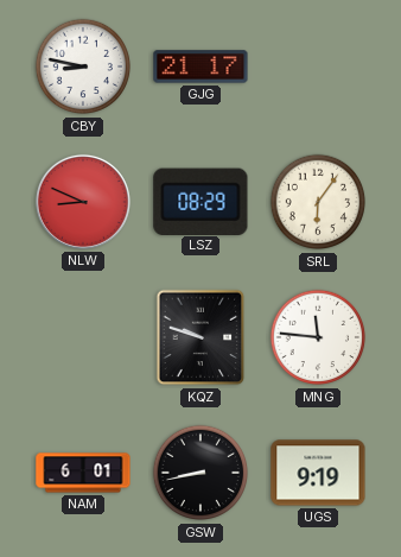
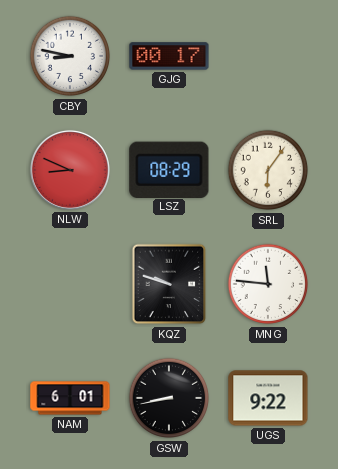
GJG: 21:17 -> 00:17
UGS: 9:19 -> 9:22
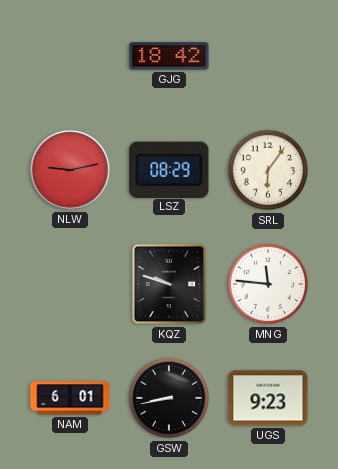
CBY: 8:47 -> none
GJG: 00:17 -> 18:42
NLW: 8:49 -> 9:13
UGS: 9:22 -> 9:23
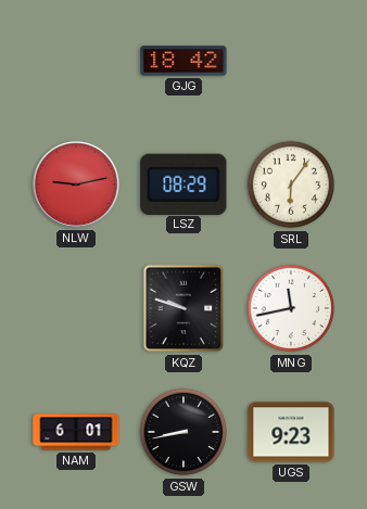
MNG: 11:46 -> 11:43
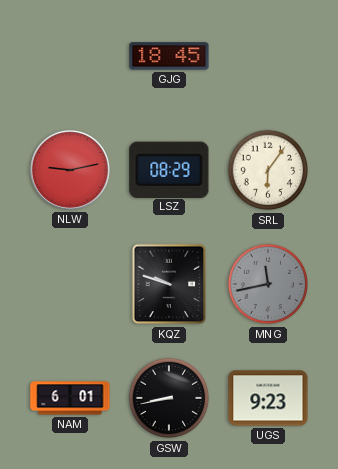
GJG: 18:42 -> 18:45
MNG dial: white -> grey
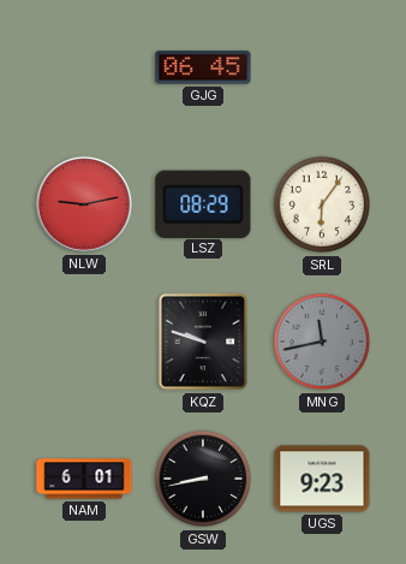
GJG: 18:45 -> 06:45
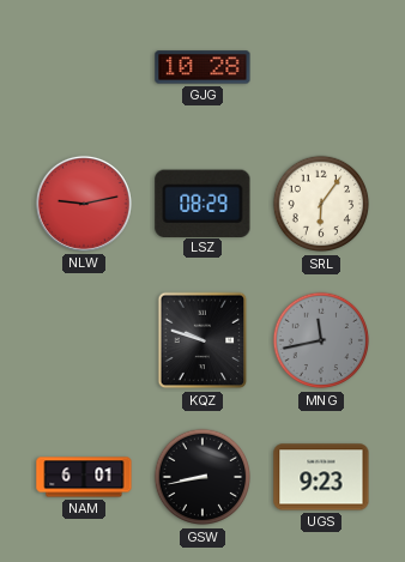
GJG: 06:45 -> 10:28
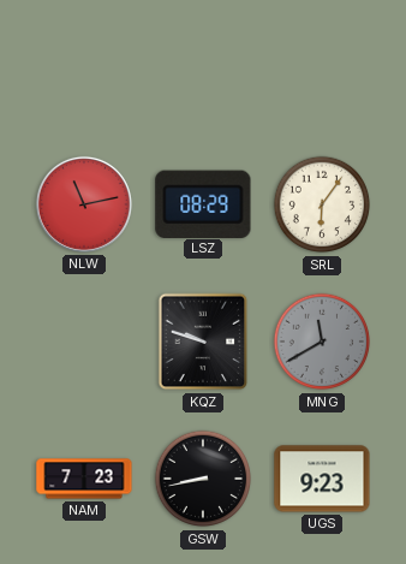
GJG: 10:28 -> none
NLW: 9:13 -> 11:13
MNG: 11:43 -> 11:40
NAM: 6:01 -> 7:23
